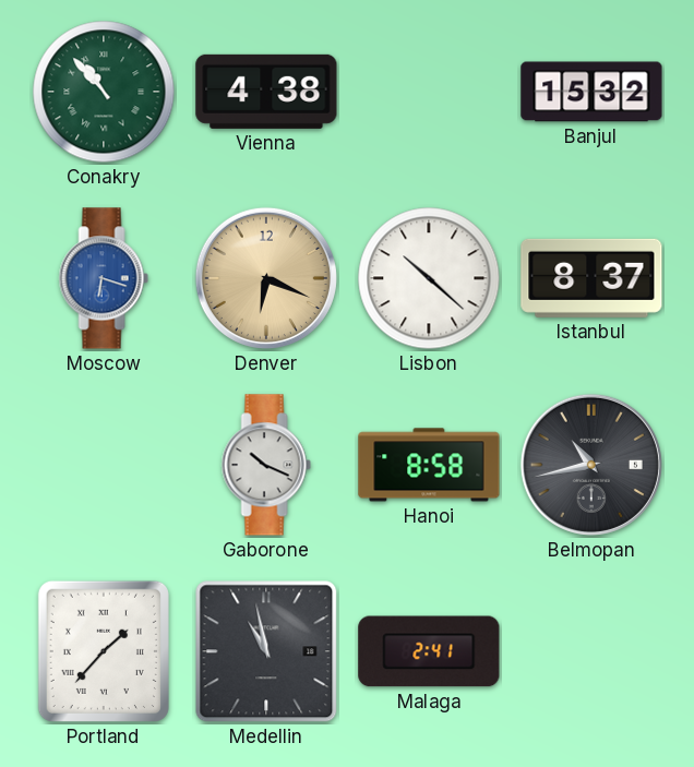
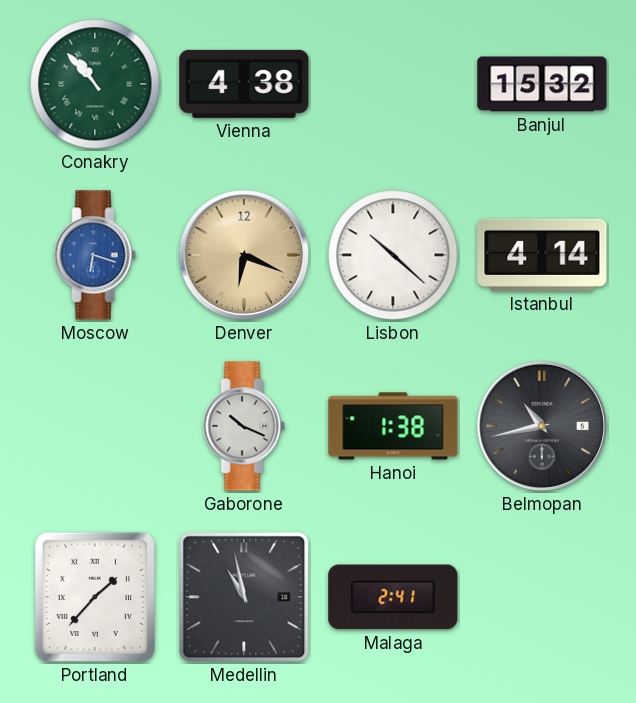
Istanbul: 8:37 -> 4:14
Hanoi: 8:58 -> 1:38
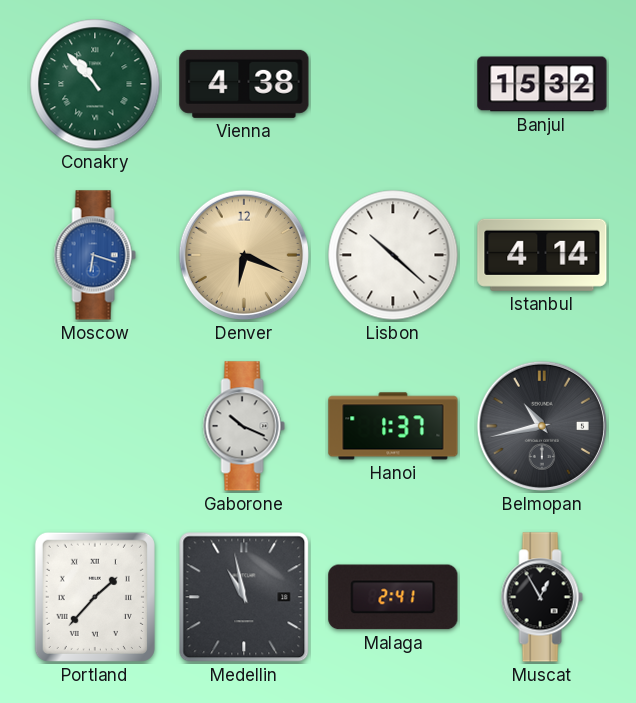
Hanoi: 1:38 -> 1:37
Muscat: none -> 12:55
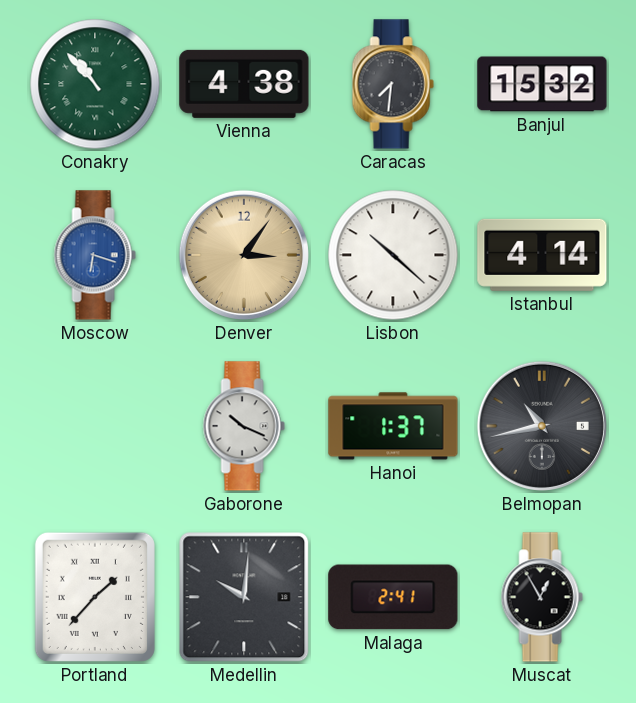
Caracas: none -> 7:31
Denver: 6:19 -> 3:06
Medellin: 10:58 -> 10:01
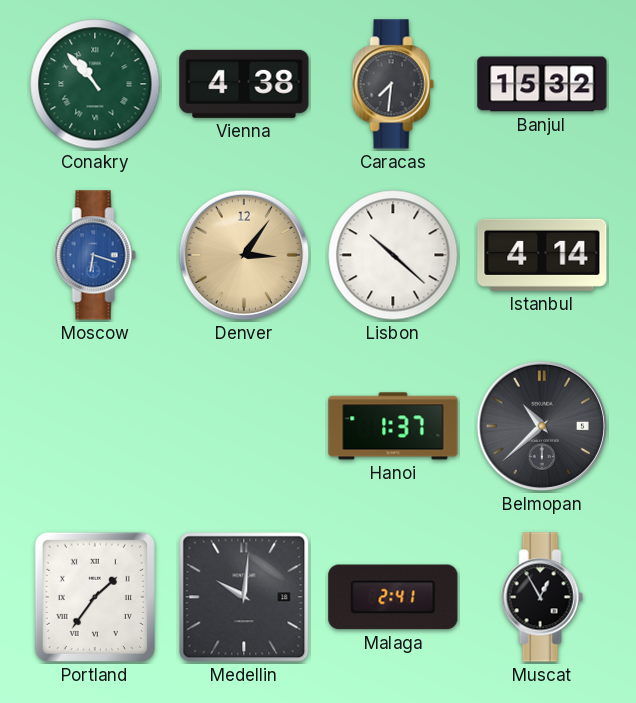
Gaborone: 10:19 -> none
Belmopan: 10:43 -> 10:38
Portland: 1:37 -> 1:36
